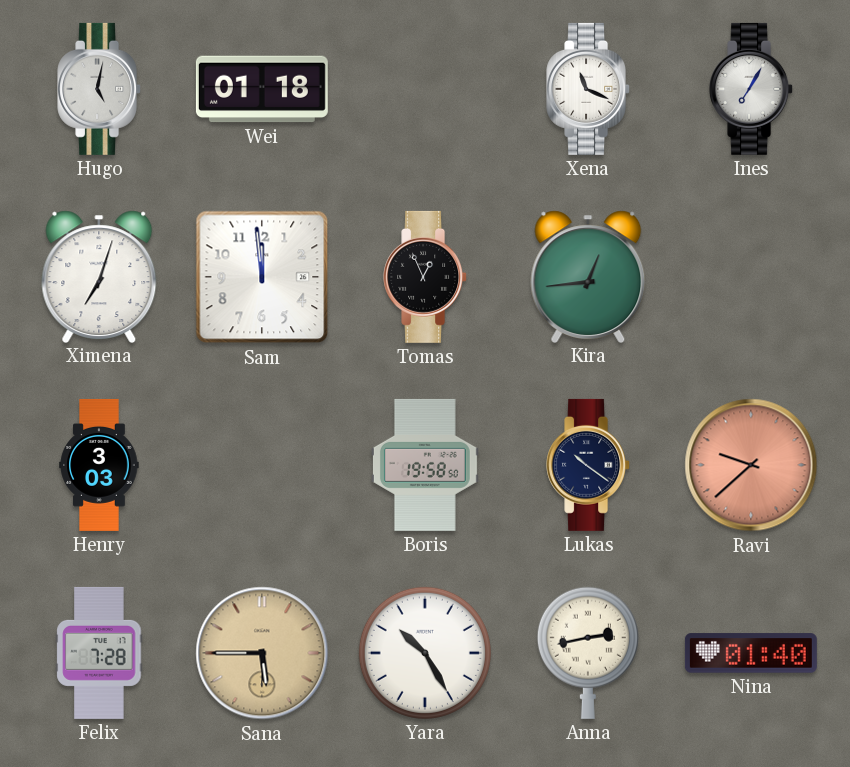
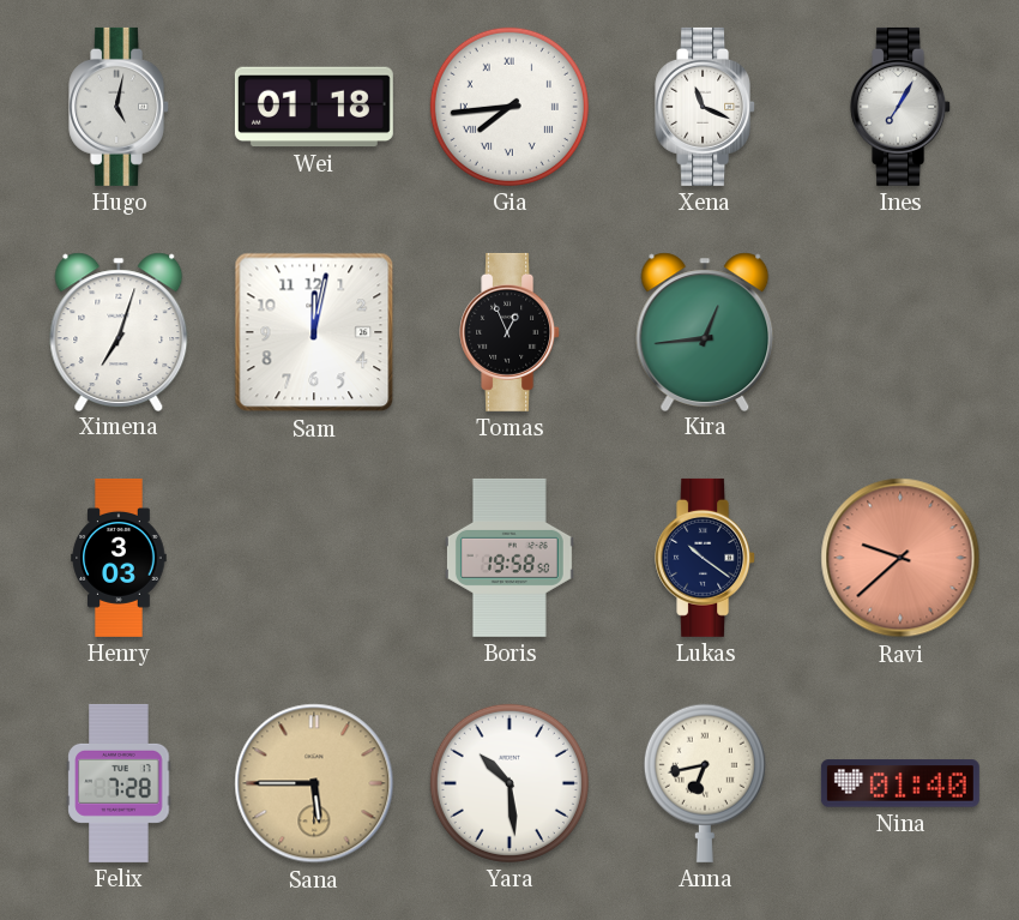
Gia: none -> 7:44
Sam: 11:59 -> 12:02
Yara: 10:25 -> 10:29
Anna: 2:43 -> 6:43
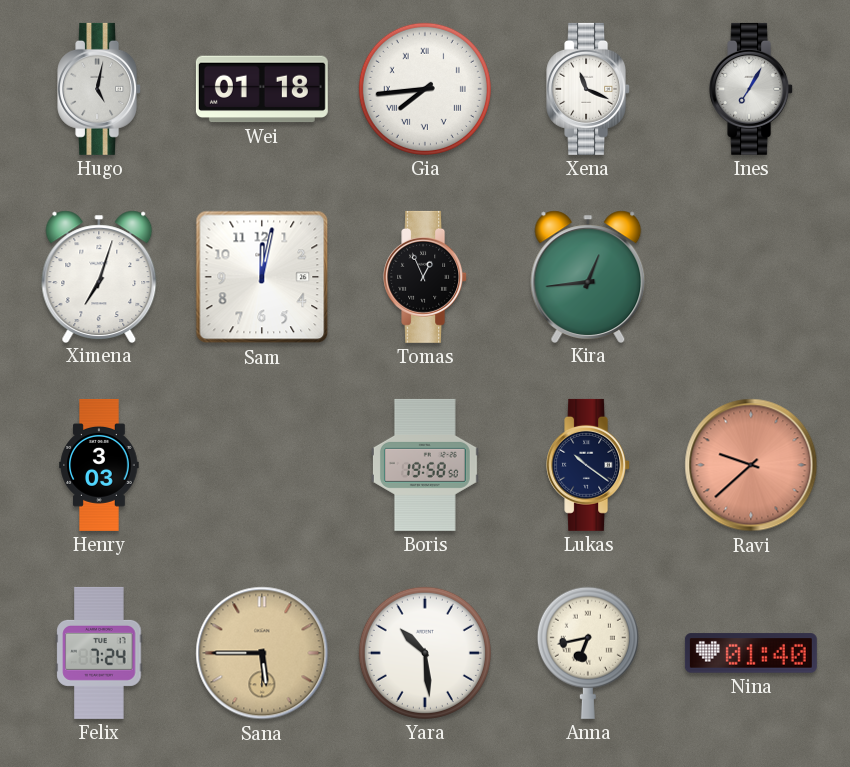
Felix: 7:28 -> 7:24
